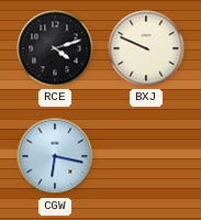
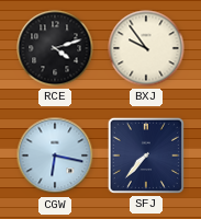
BXJ: 9:49 -> 9:54
SFJ: none -> 7:37
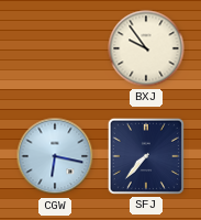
RCE: 4:12 -> none
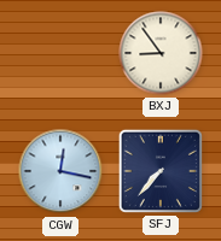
BXJ: 9:54 -> 8:54
CGW: 6:17 -> 12:17
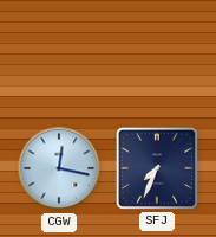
BXJ: 8:54 -> none
SFJ: 7:37 -> 7:34
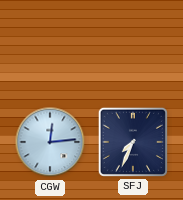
CGW: 12:17 -> 12:14
